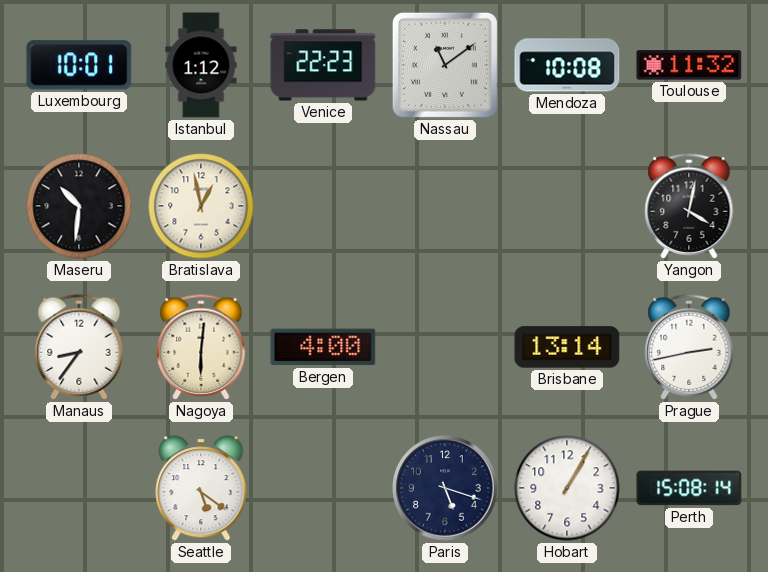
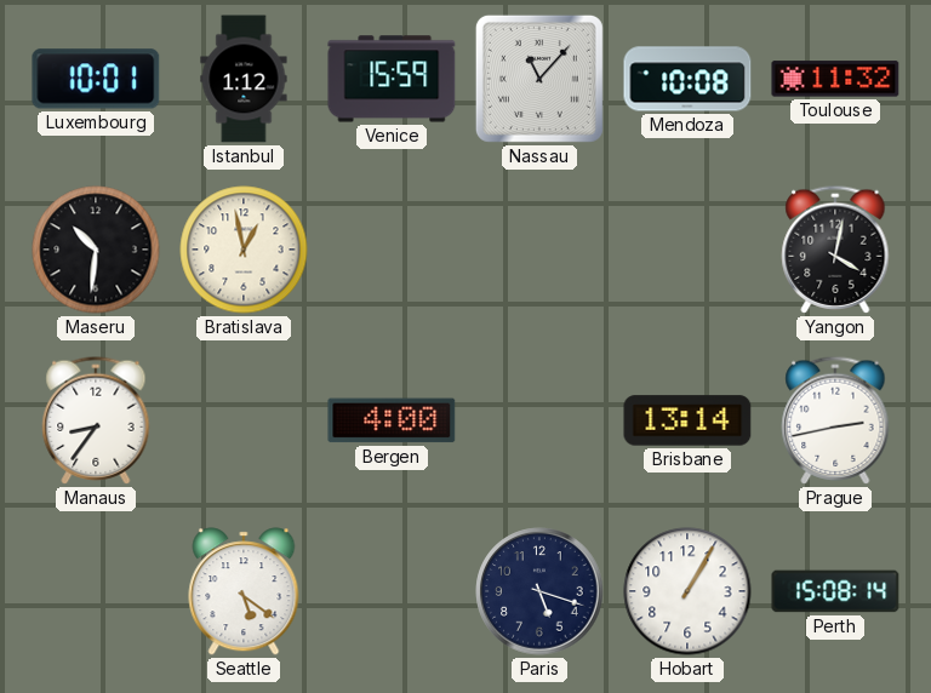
Venice: 22:23 -> 15:59
Nassau: 11:09 -> 11:07
Nagoya: 6:01 -> none
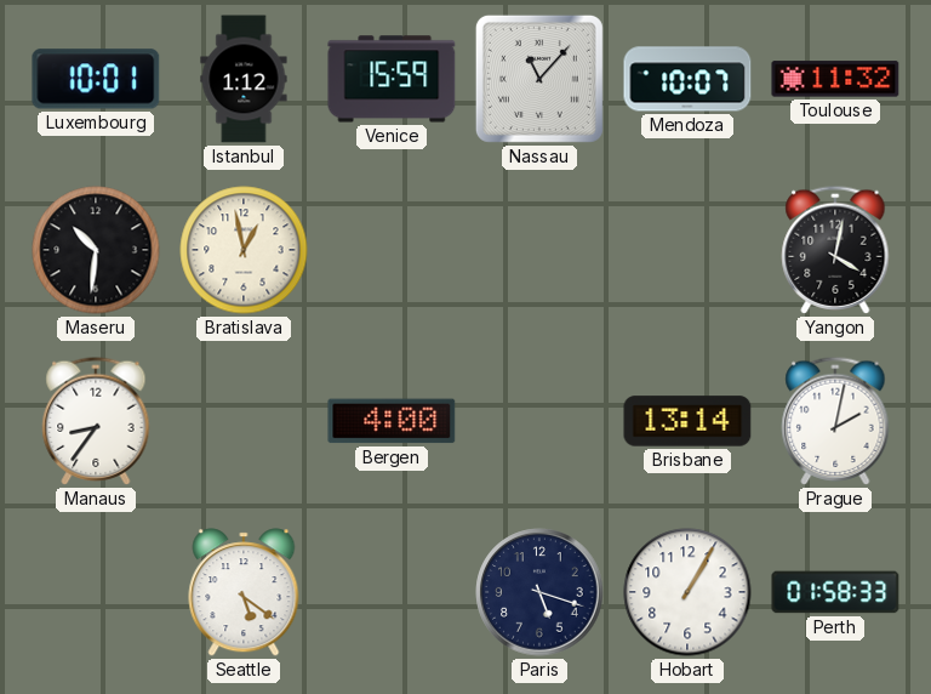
Mendoza: 10:08 -> 10:07
Prague: 2:43 -> 2:02
Perth: 15:08 -> 01:58
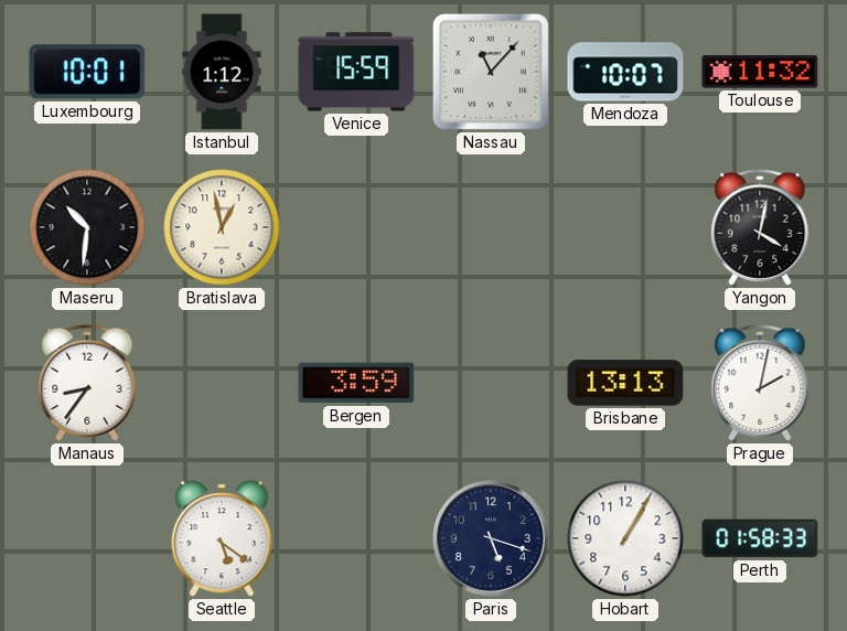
Bergen: 4:00 -> 3:59
Brisbane: 13:14 -> 13:13
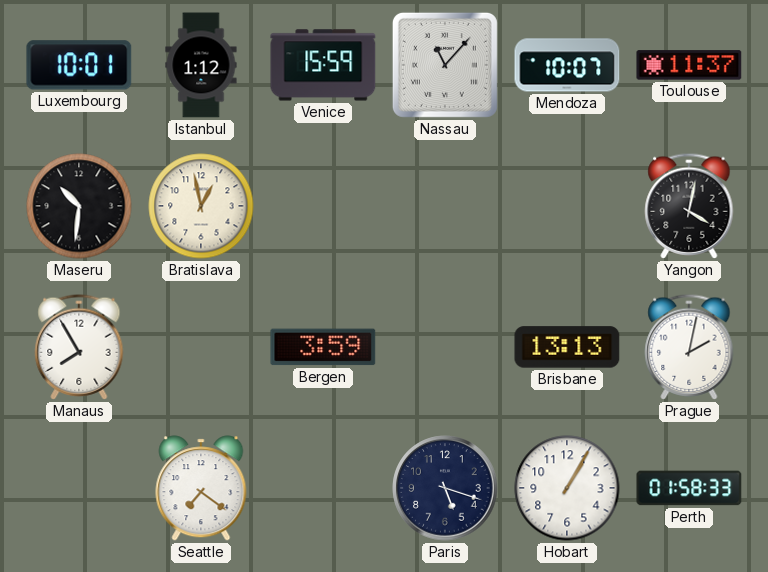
Toulouse: 11:32 -> 11:37
Manaus: 8:36 -> 7:55
Seattle: 5:21 -> 7:21
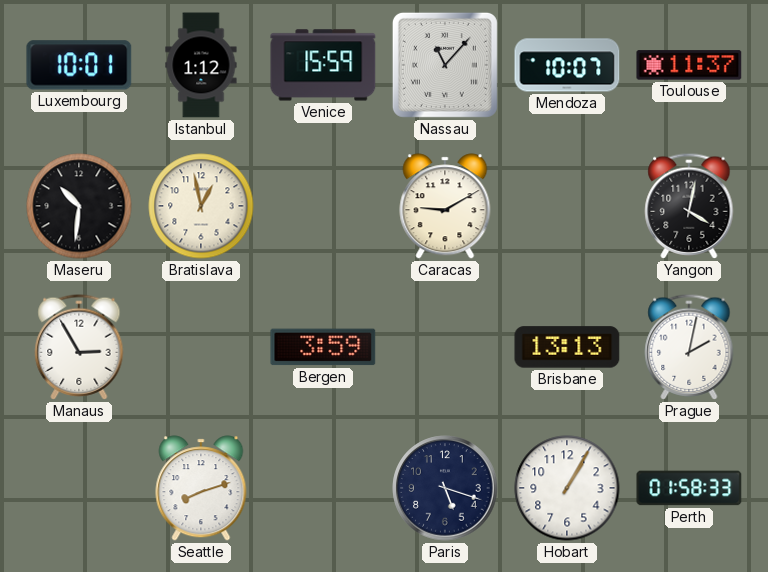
Caracas: none -> 9:10
Manaus: 7:55 -> 2:55
Seattle: 7:21 -> 8:12
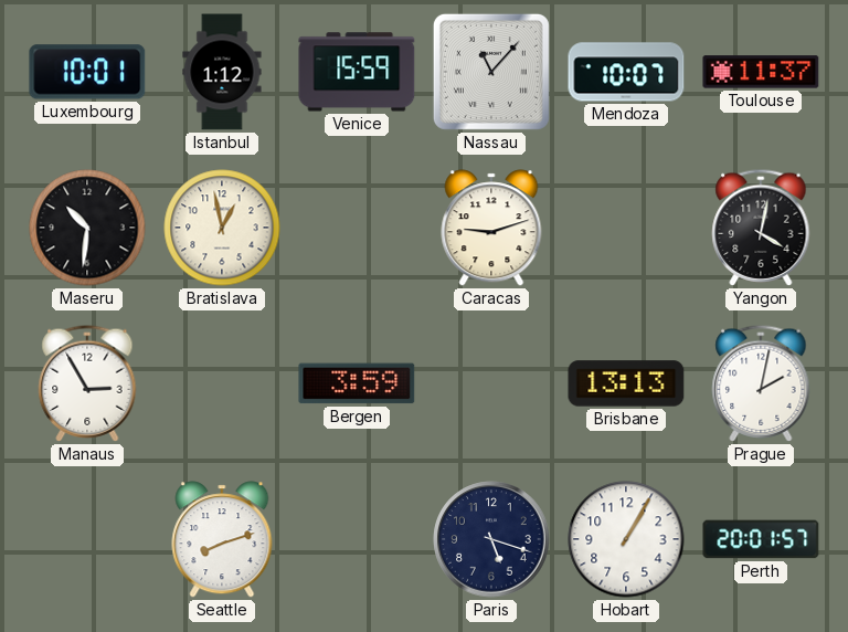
Caracas: 9:10 -> 9:12
Perth: 01:58 -> 20:01
